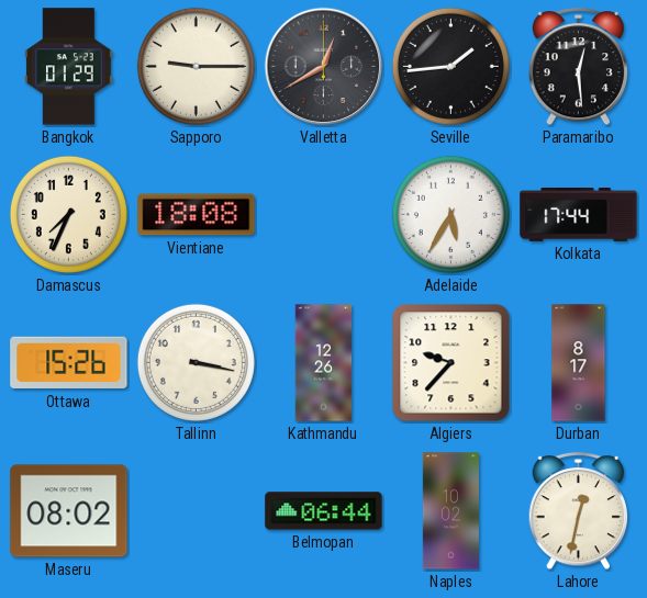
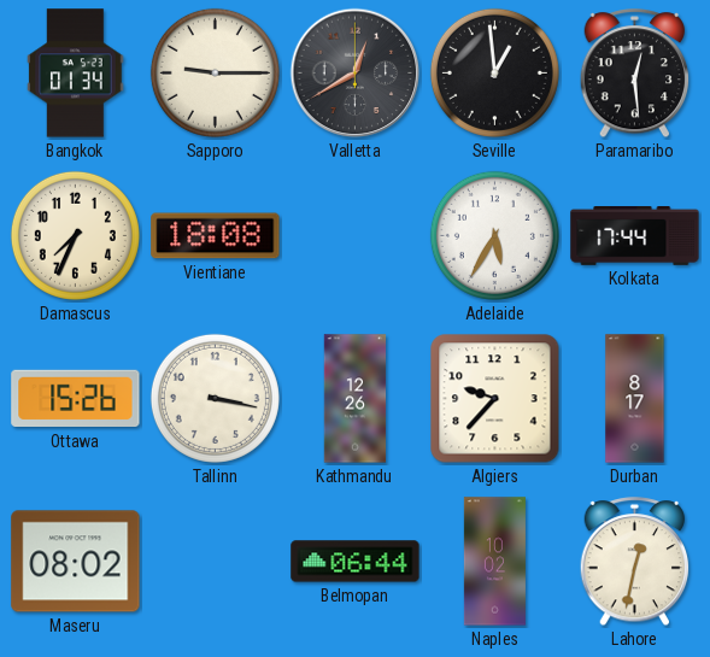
Bangkok: 01:29 -> 01:34
Seville: 1:44 -> 12:59
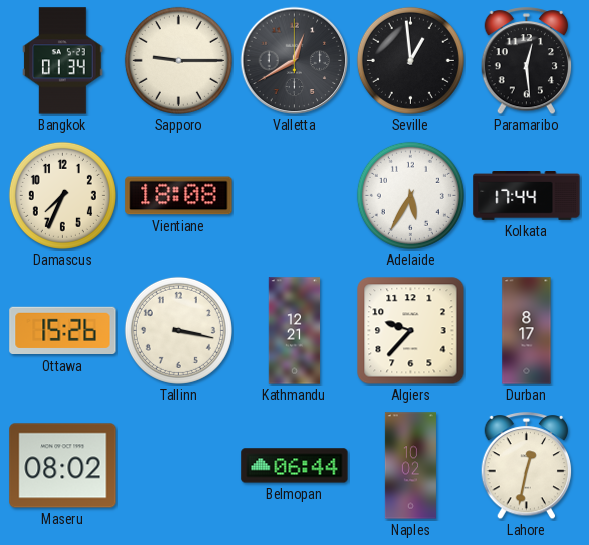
Kathmandu: 12:26 -> 12:21
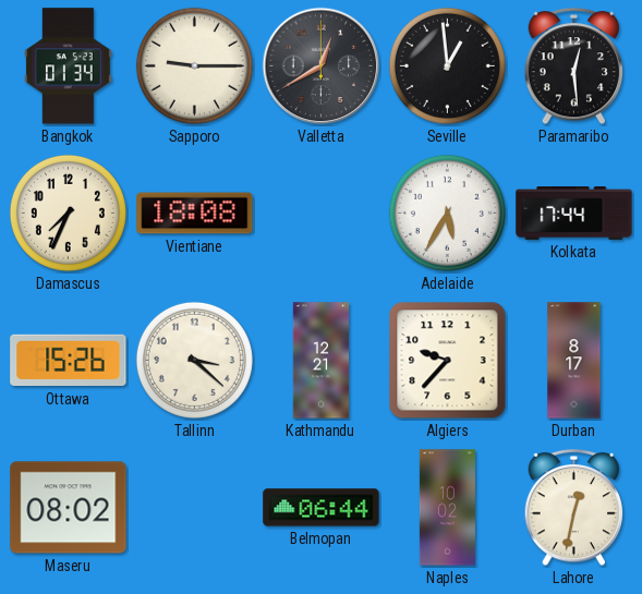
Tallinn: 3:17 -> 3:22
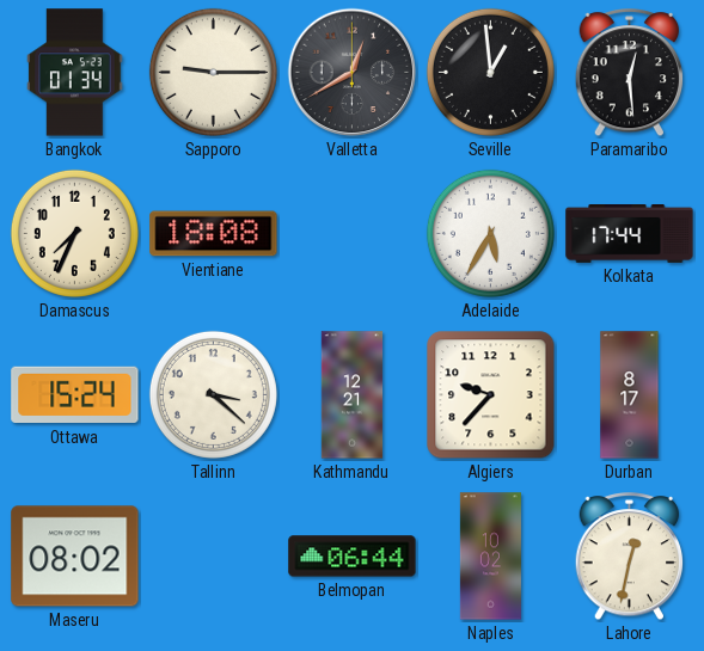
Ottawa: 15:26 -> 15:24
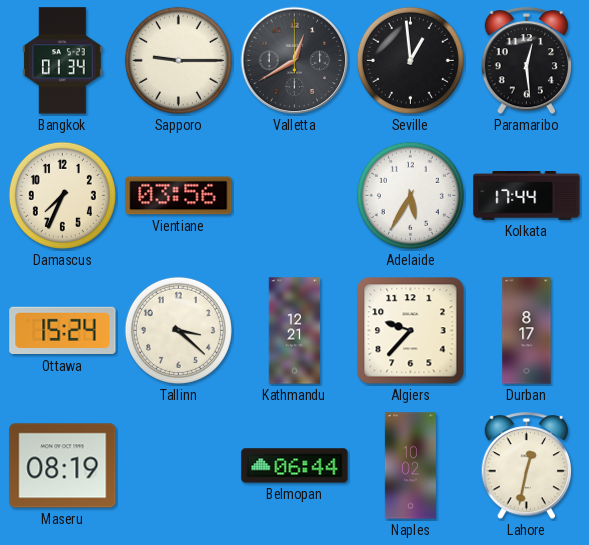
Vientiane: 18:08 -> 03:56
Maseru: 08:02 -> 08:19
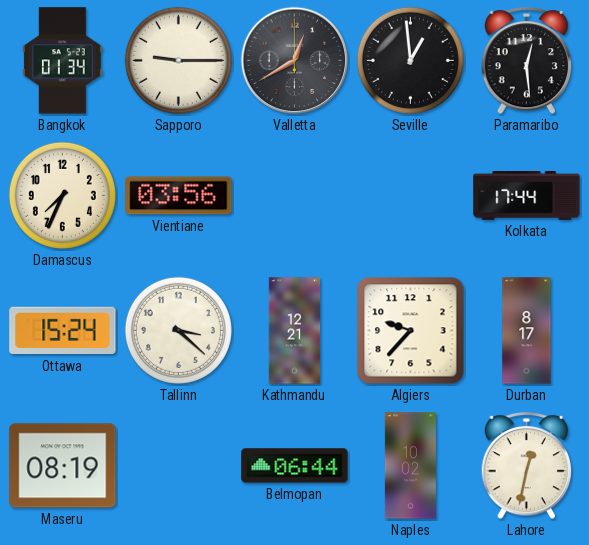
Adelaide: 5:35 -> none
